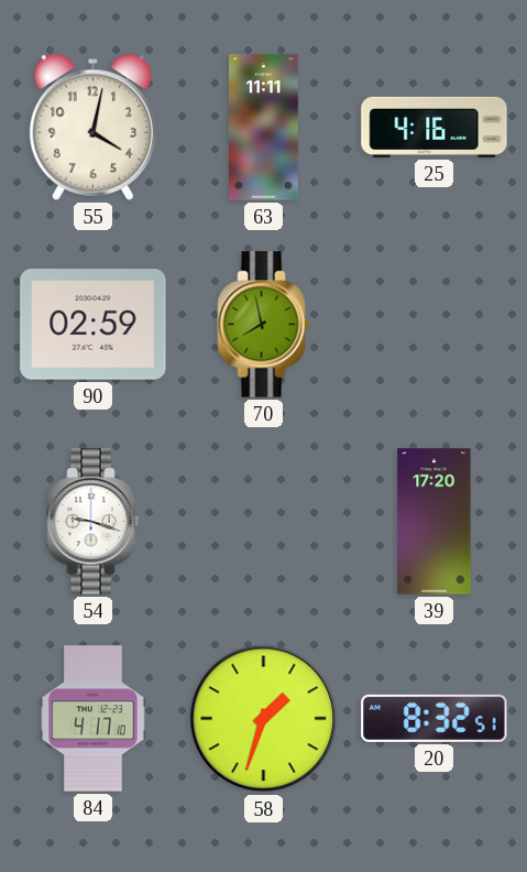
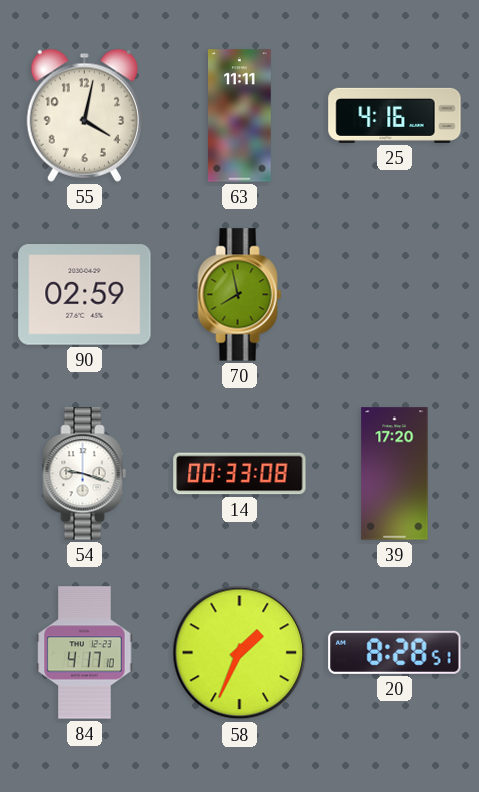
14: none -> 00:33
58: 1:33 -> 1:34
20: 8:32 -> 8:28
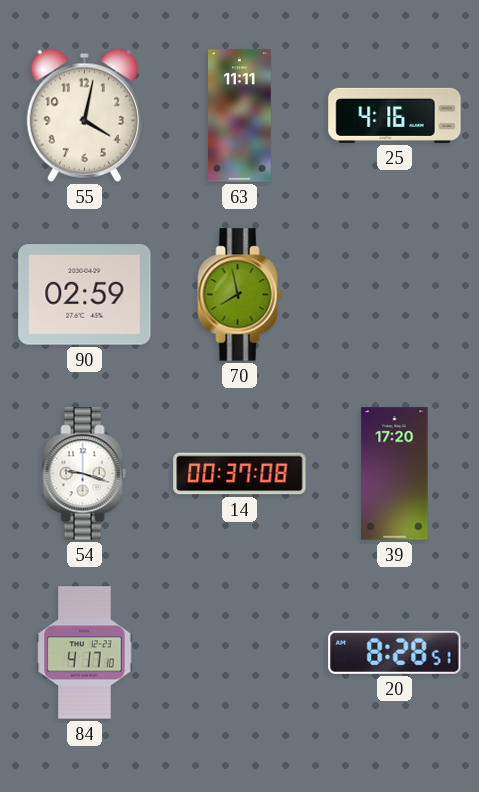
14: 00:33 -> 00:37
58: 1:34 -> none
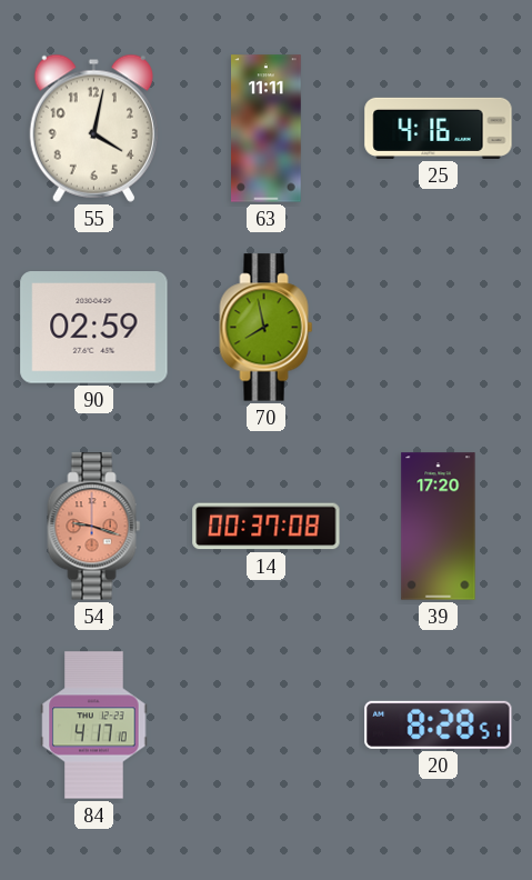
54 dial: white -> salmon
